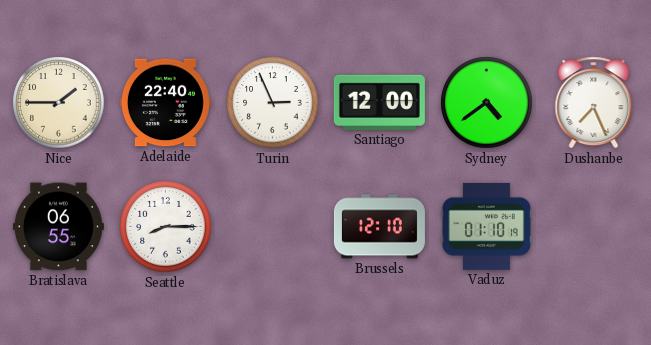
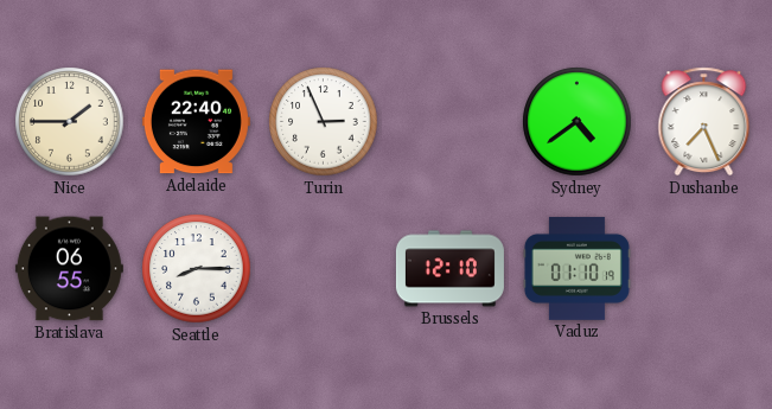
Santiago: 12:00 -> none
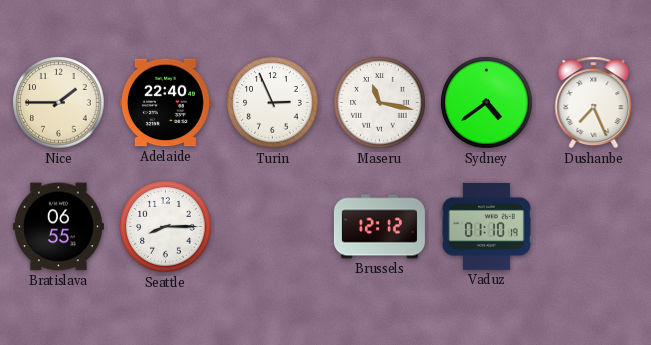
Maseru: none -> 11:17
Brussels: 12:10 -> 12:12
